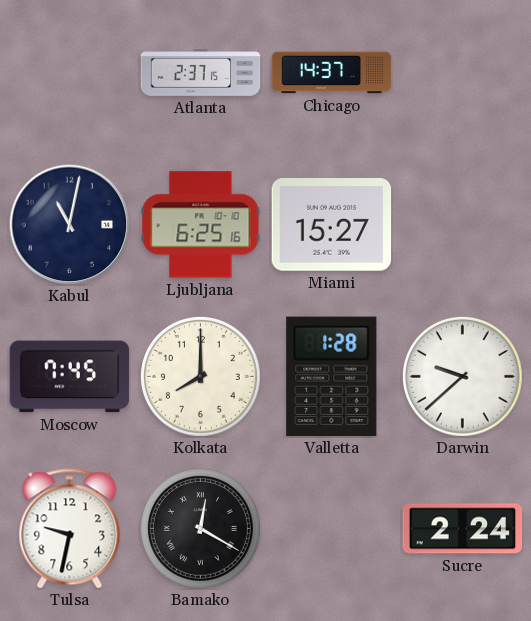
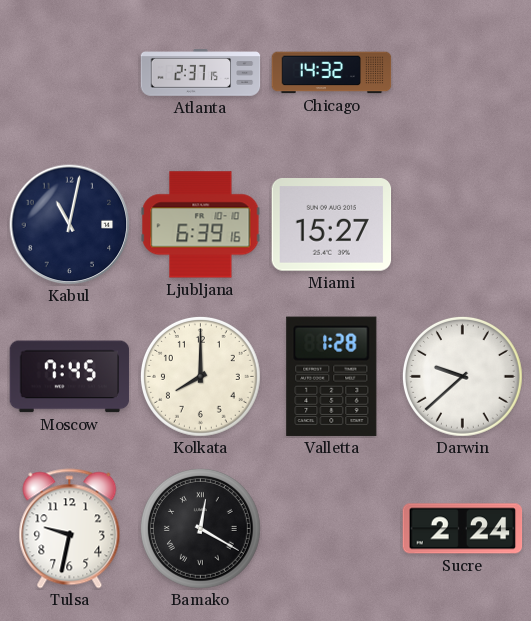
Chicago: 14:37 -> 14:32
Ljubljana: 6:25 -> 6:39
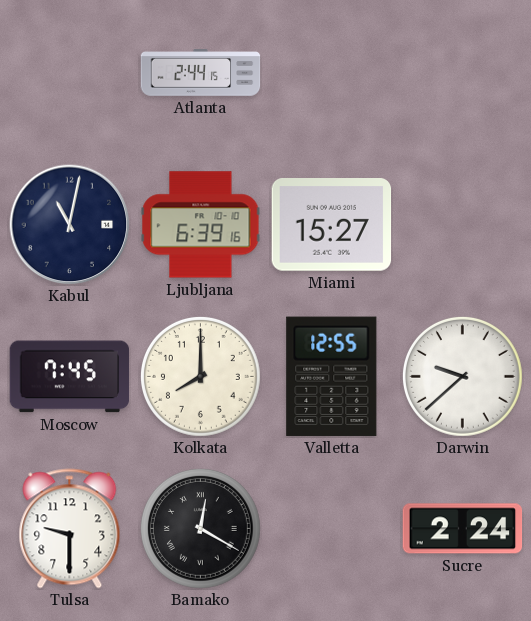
Atlanta: 2:37 -> 2:44
Chicago: 14:32 -> none
Valletta: 1:28 -> 12:55
Tulsa: 9:32 -> 9:30
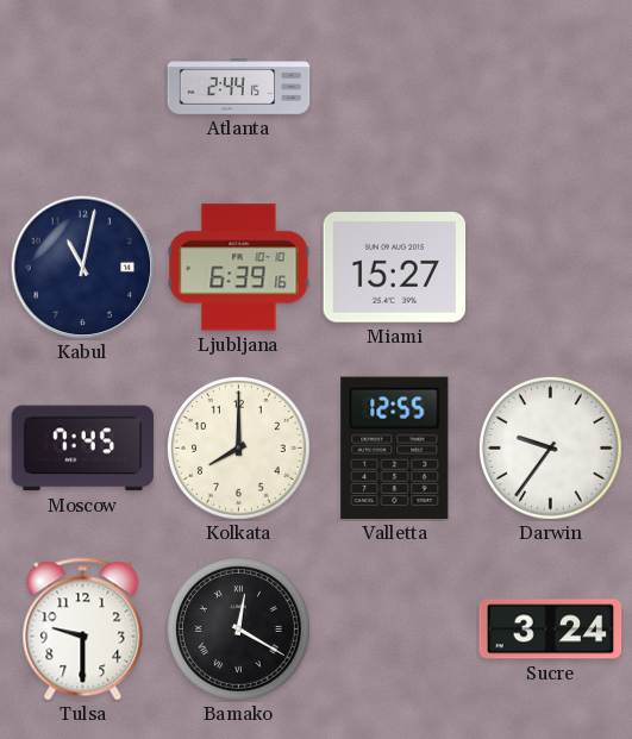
Darwin: 9:38 -> 9:36
Sucre: 2:24 -> 3:24
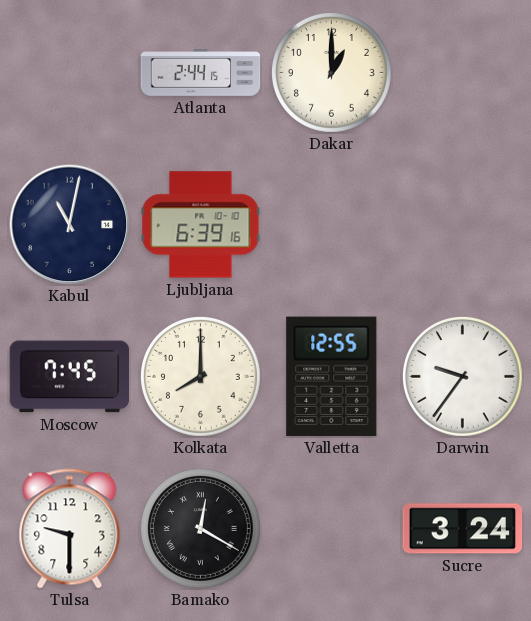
Dakar: none -> 1:00
Miami: 15:27 -> none
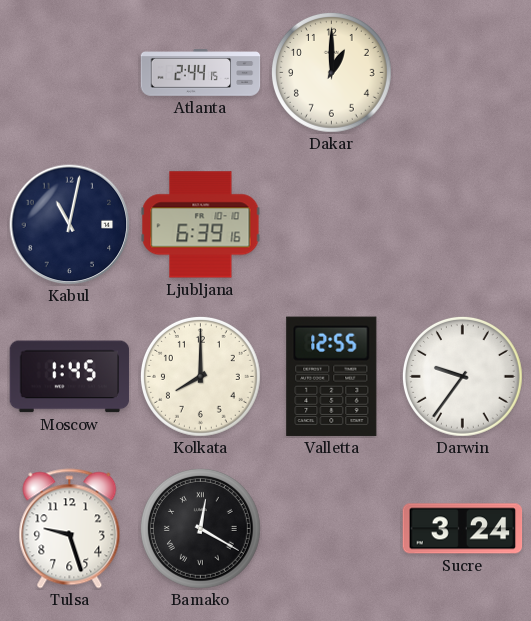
Moscow: 7:45 -> 1:45
Tulsa: 9:30 -> 9:27
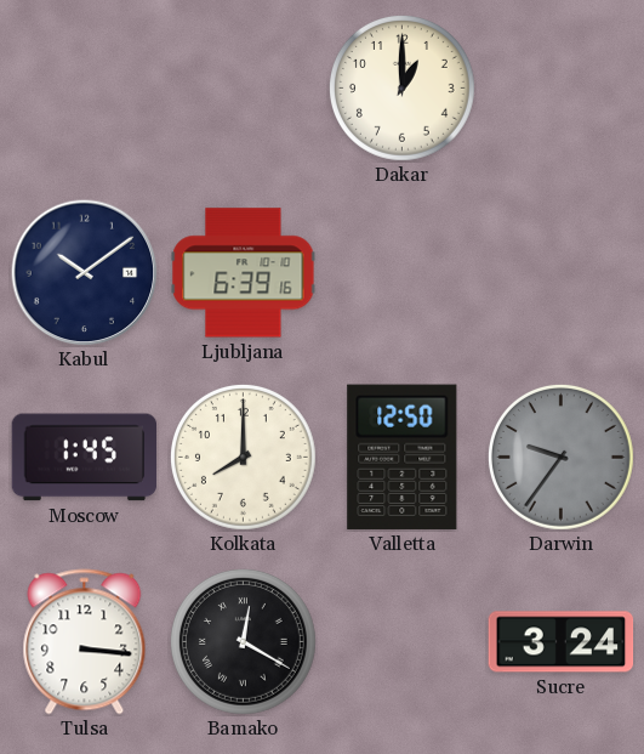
Atlanta: 2:44 -> none
Kabul: 11:02 -> 10:09
Valletta: 12:55 -> 12:50
Darwin dial: white -> grey
Tulsa: 9:27 -> 3:16
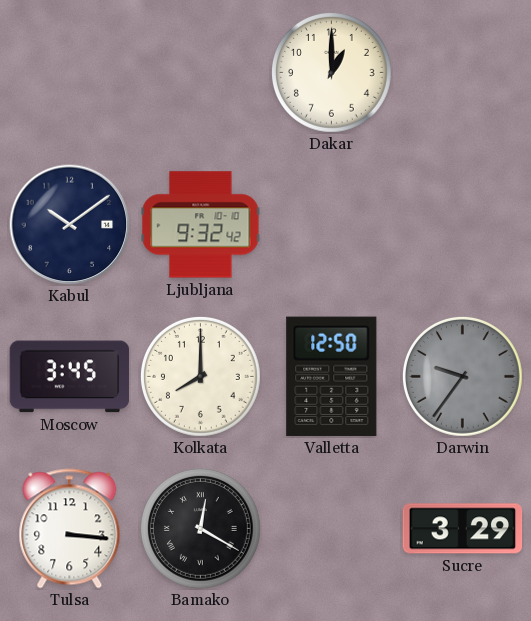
Ljubljana: 6:39 -> 9:32
Moscow: 1:45 -> 3:45
Sucre: 3:24 -> 3:29
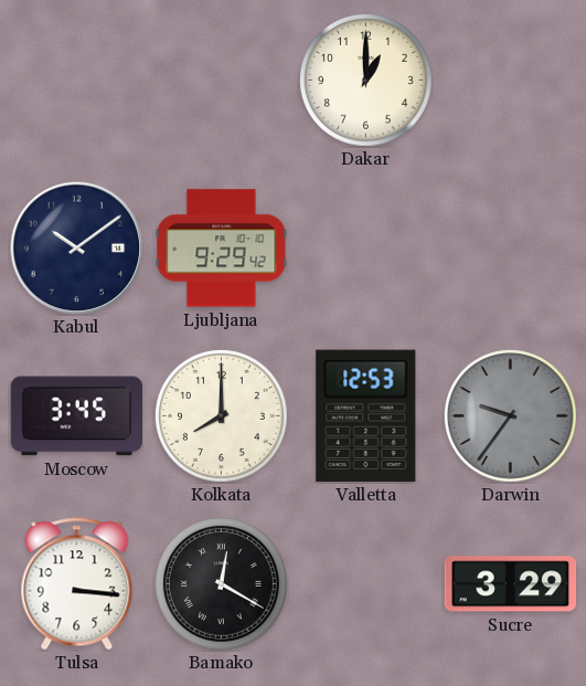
Ljubljana: 9:32 -> 9:29
Valletta: 12:50 -> 12:53
